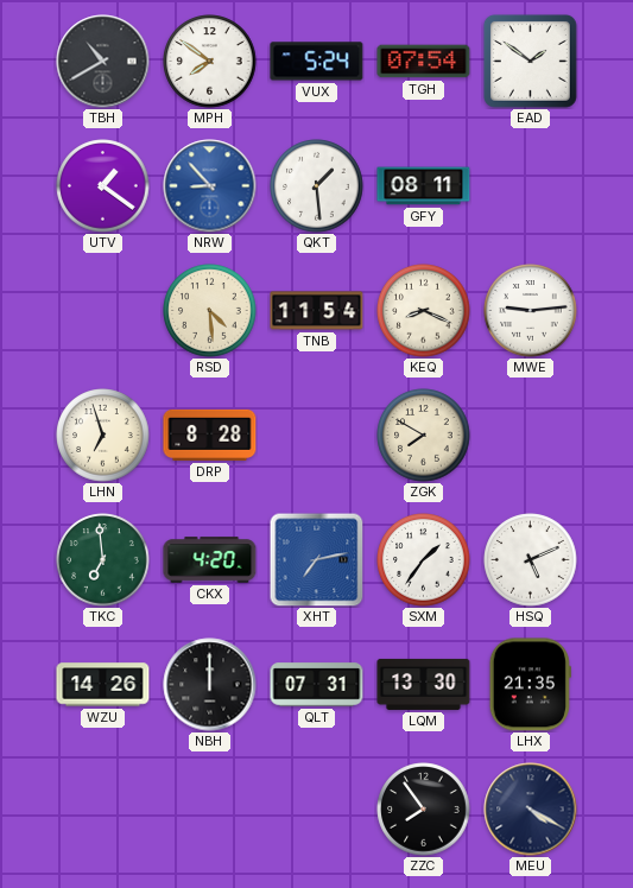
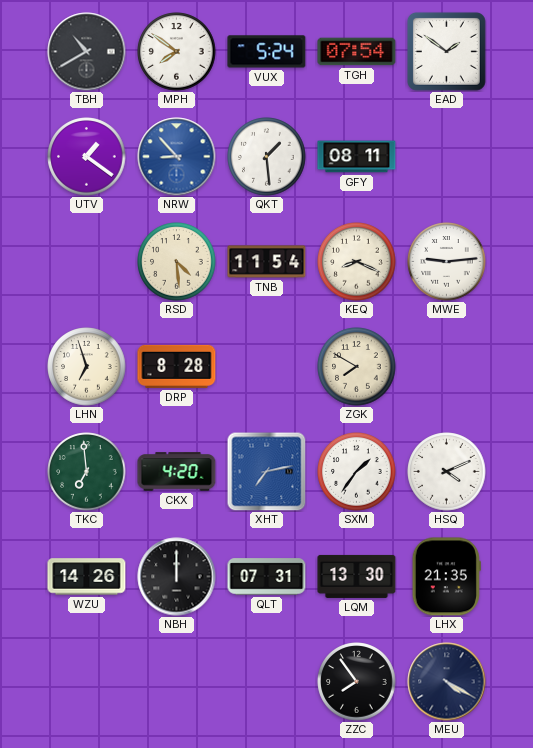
HSQ: 5:11 -> 4:11
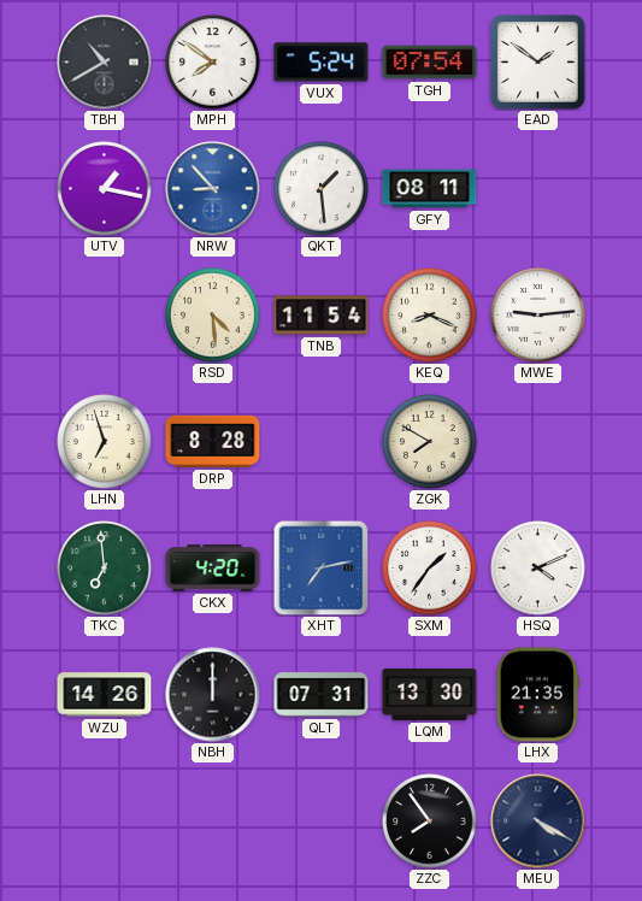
UTV: 1:21 -> 1:17
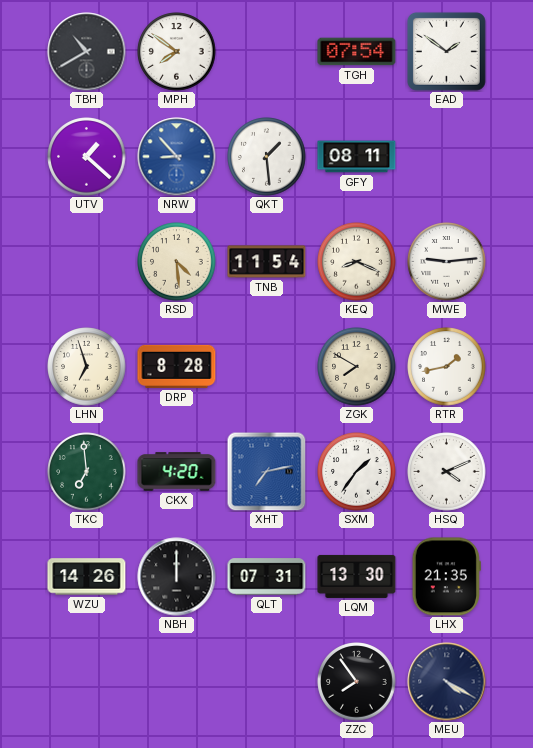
VUX: 5:24 -> none
UTV: 1:17 -> 1:22
RTR: none -> 1:43
